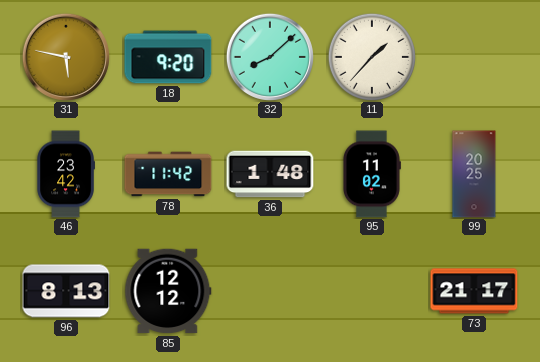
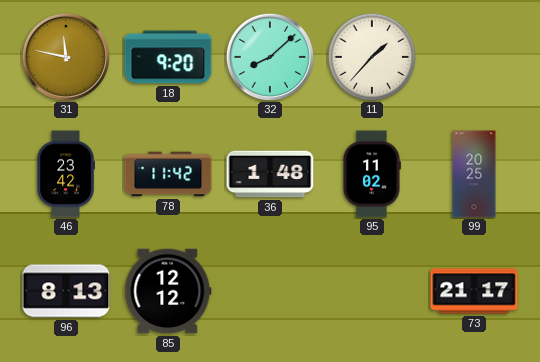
31: 5:47 -> 11:47
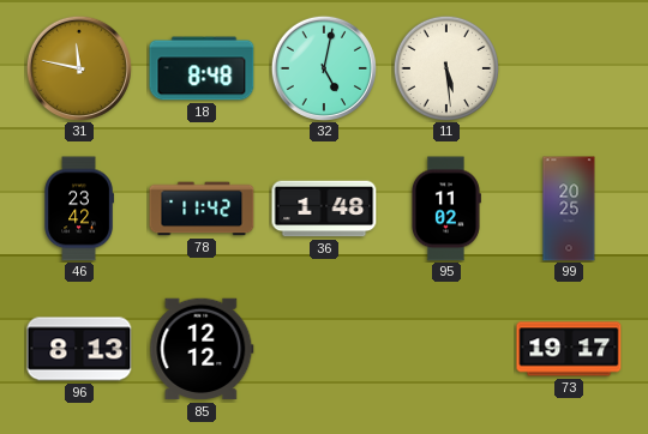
18: 9:20 -> 8:48
32: 8:08 -> 5:02
11: 1:37 -> 5:29
73: 21:17 -> 19:17
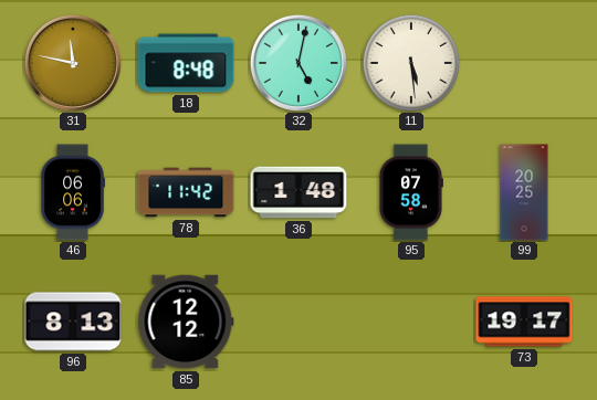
46: 23:42 -> 06:06
95: 11:02 -> 07:58
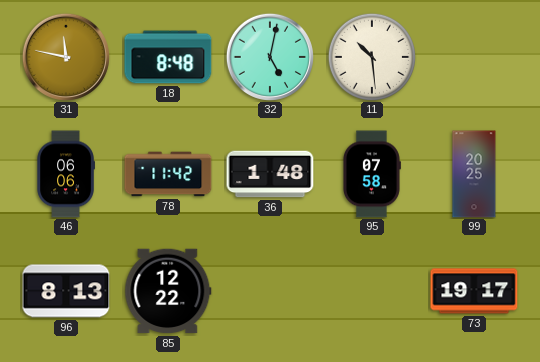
11: 5:29 -> 10:29
85: 12:12 -> 12:22
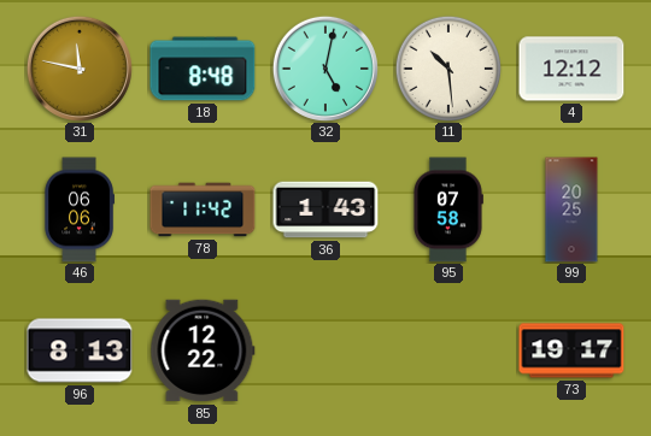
4: none -> 12:12
36: 1:48 -> 1:43
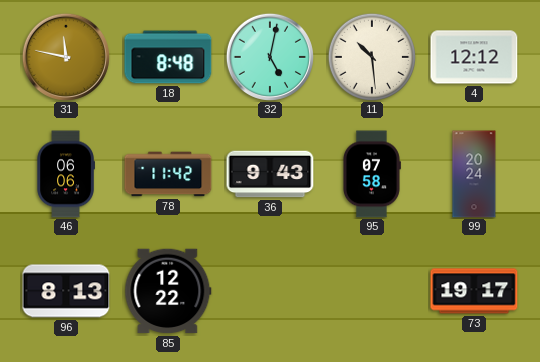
36: 1:43 -> 9:43
99: 20:25 -> 20:24
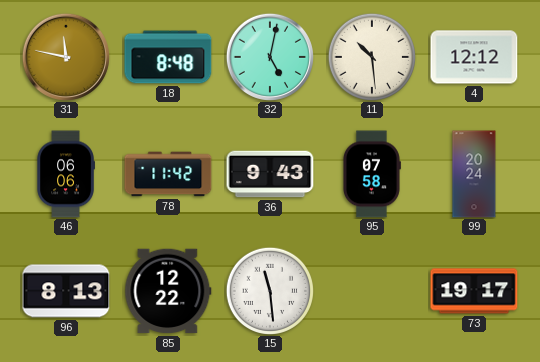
15: none -> 11:29
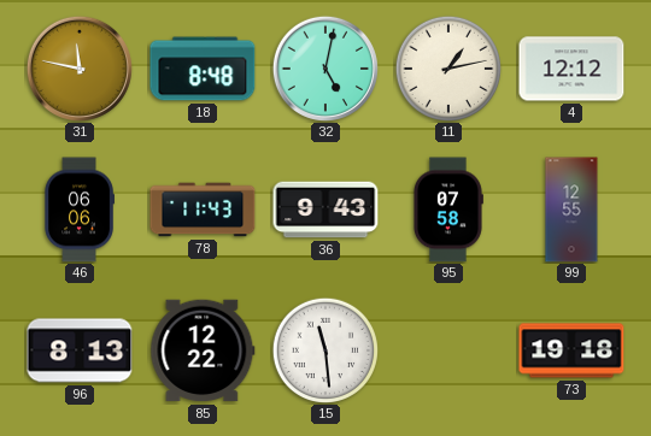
11: 10:29 -> 1:13
78: 11:42 -> 11:43
99: 20:24 -> 12:55
73: 19:17 -> 19:18
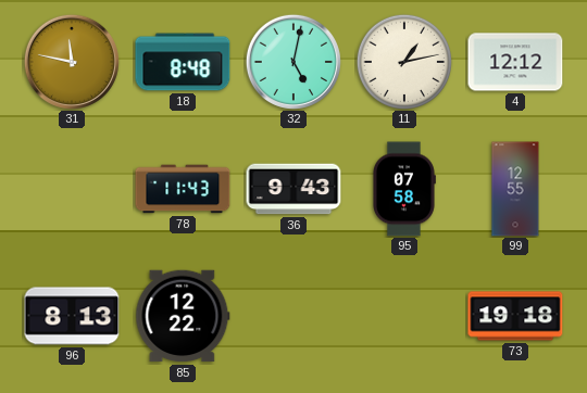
46: 06:06 -> none
15: 11:29 -> none
